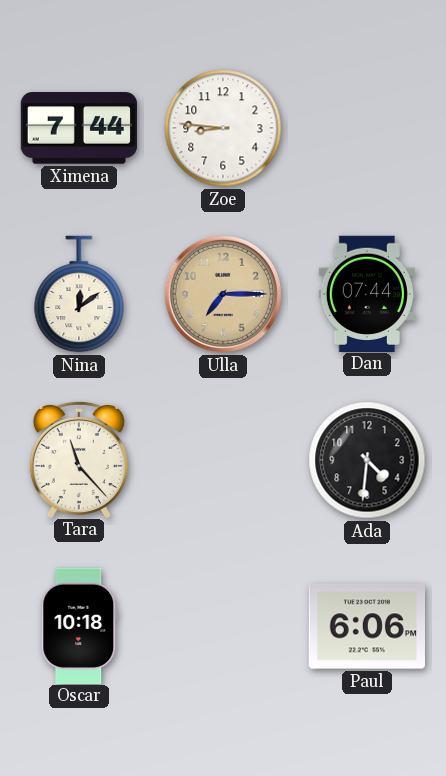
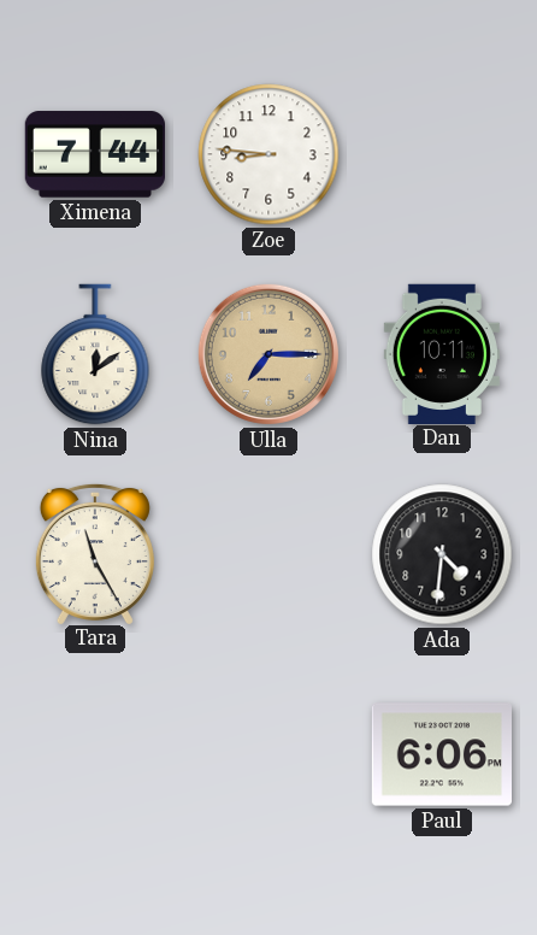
Dan: 07:44 -> 10:11
Tara: 11:23 -> 11:25
Oscar: 10:18 -> none
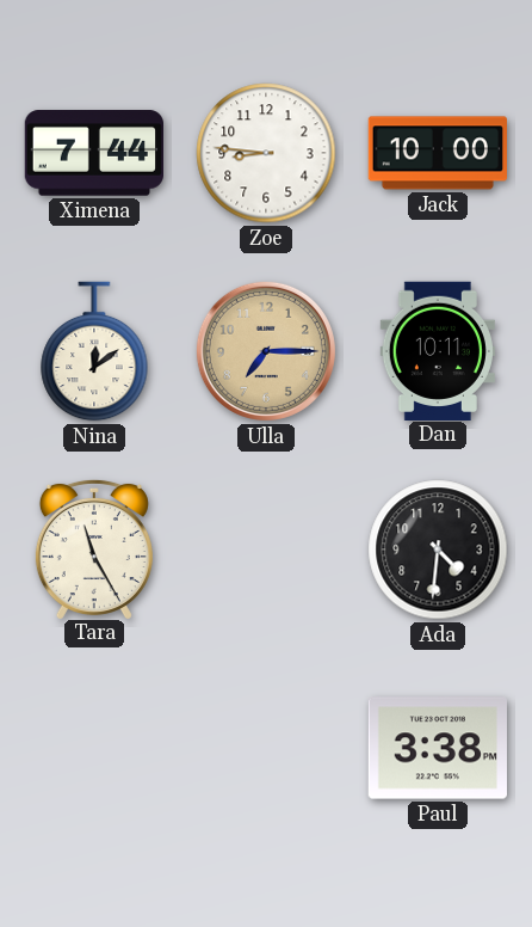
Jack: none -> 10:00
Paul: 6:06 -> 3:38
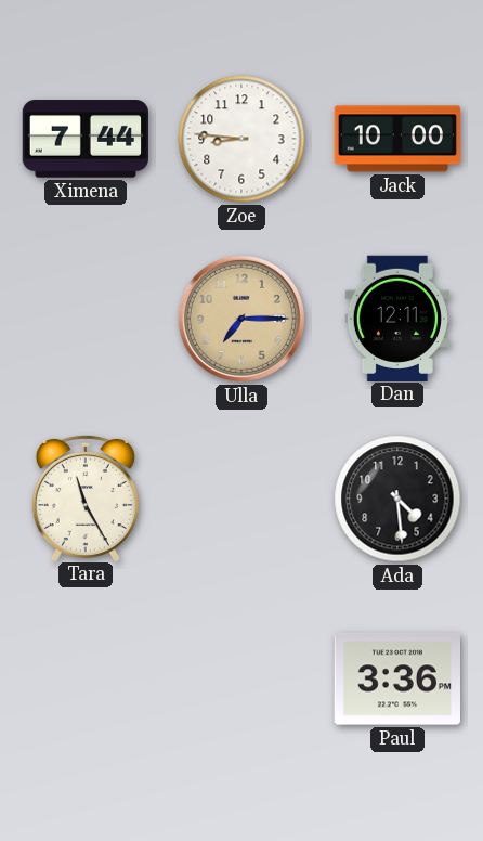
Nina: 12:09 -> none
Dan: 10:11 -> 12:11
Ada: 4:31 -> 4:29
Paul: 3:38 -> 3:36
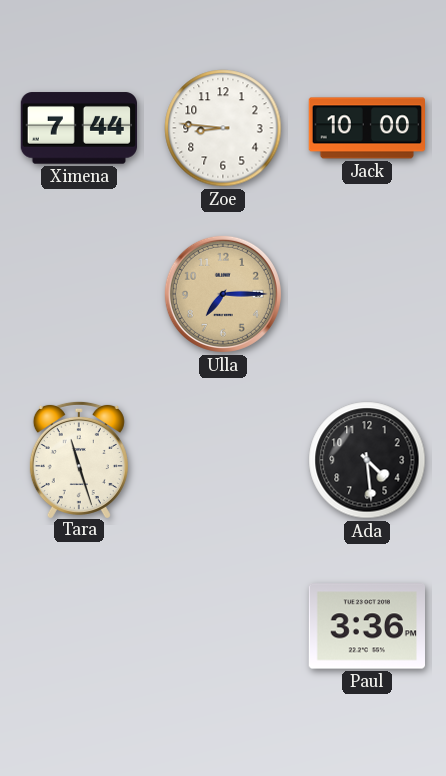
Dan: 12:11 -> none
Tara: 11:25 -> 11:27
